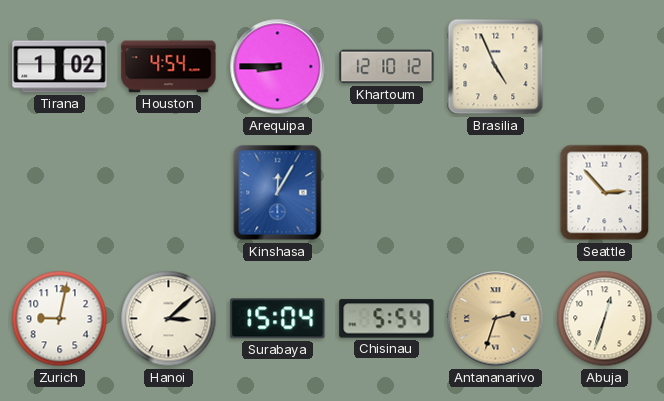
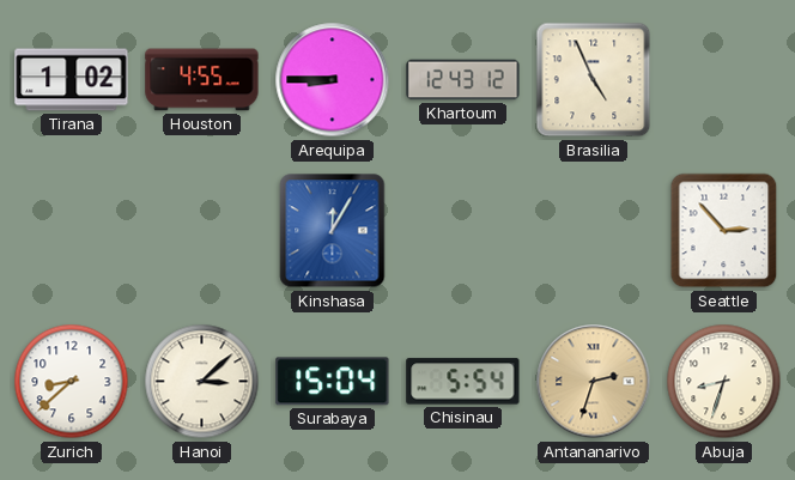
Houston: 4:54 -> 4:55
Khartoum: 12:10 -> 12:43
Zurich: 9:02 -> 8:38
Abuja: 12:33 -> 8:33
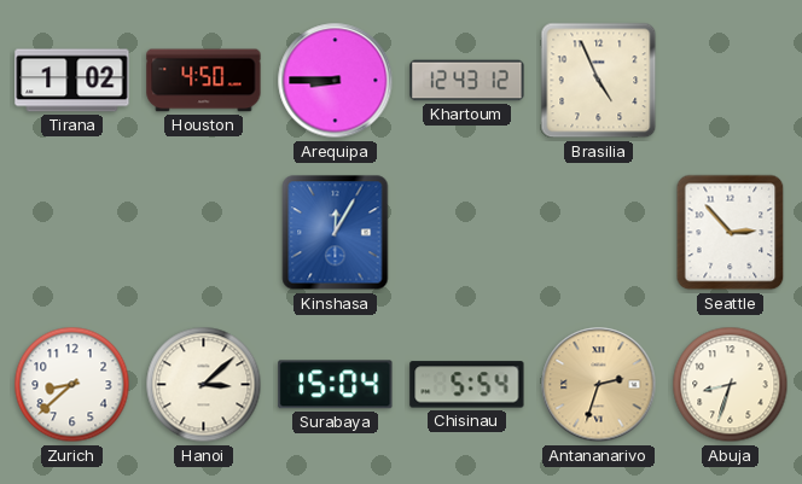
Houston: 4:55 -> 4:50
